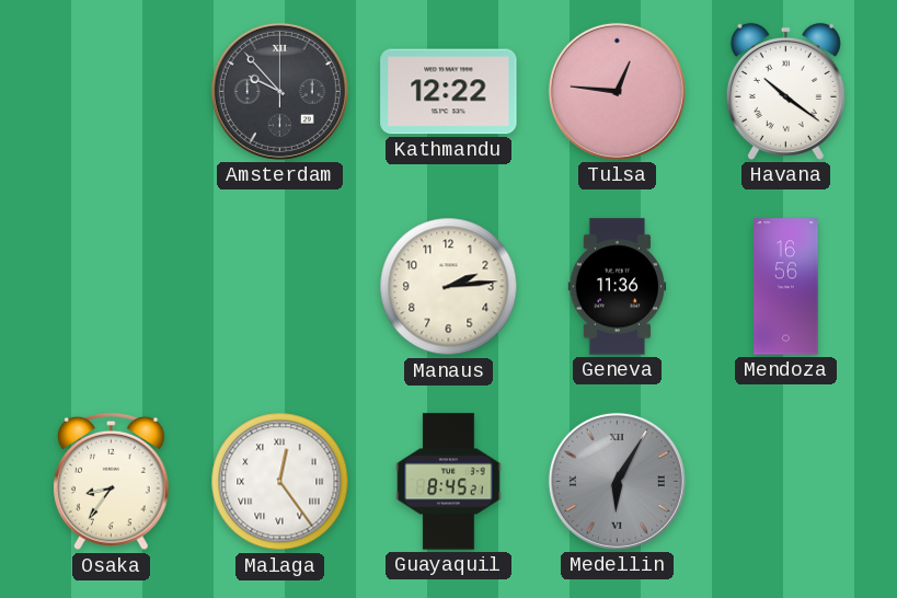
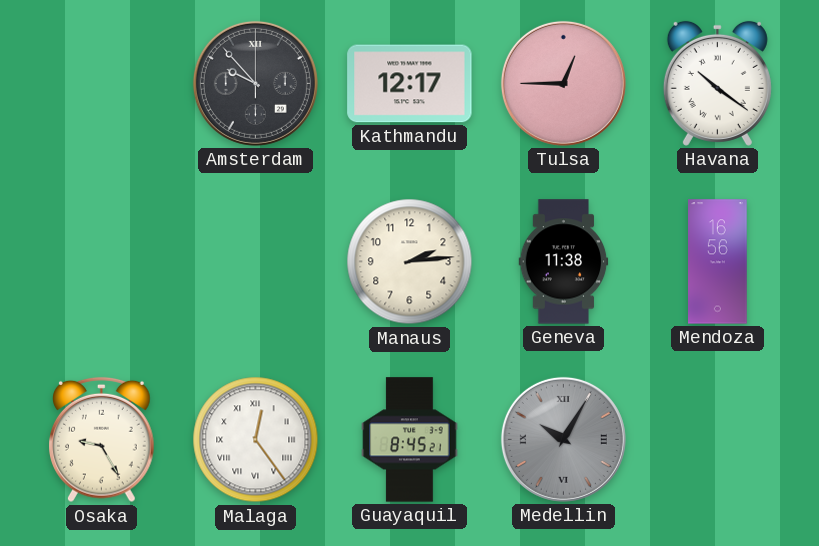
Kathmandu: 12:22 -> 12:17
Tulsa: 12:46 -> 12:45
Geneva: 11:36 -> 11:38
Osaka: 8:36 -> 9:25
Medellin: 6:05 -> 10:05
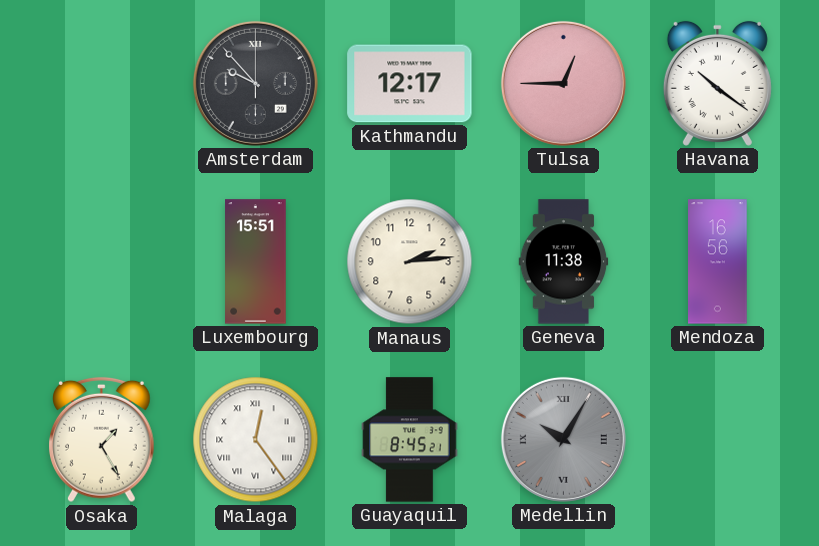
Luxembourg: none -> 15:51
Osaka: 9:25 -> 1:25
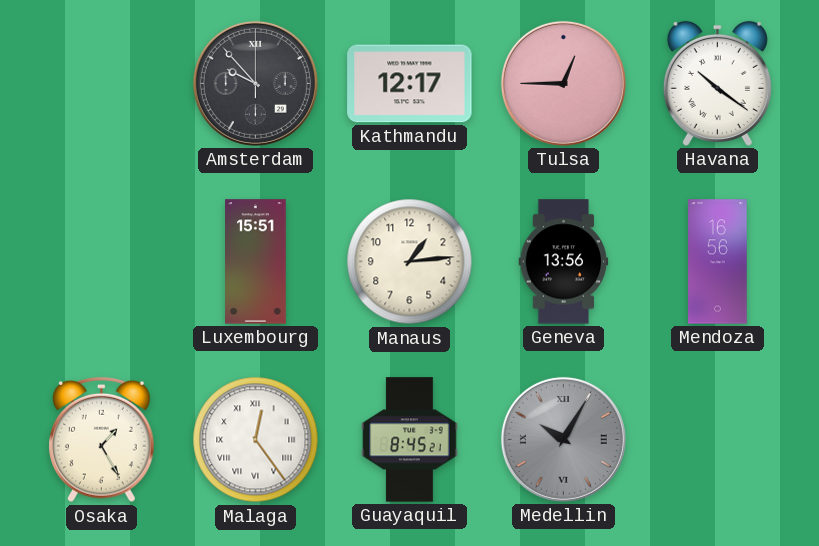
Manaus: 2:14 -> 1:14
Geneva: 11:38 -> 13:56
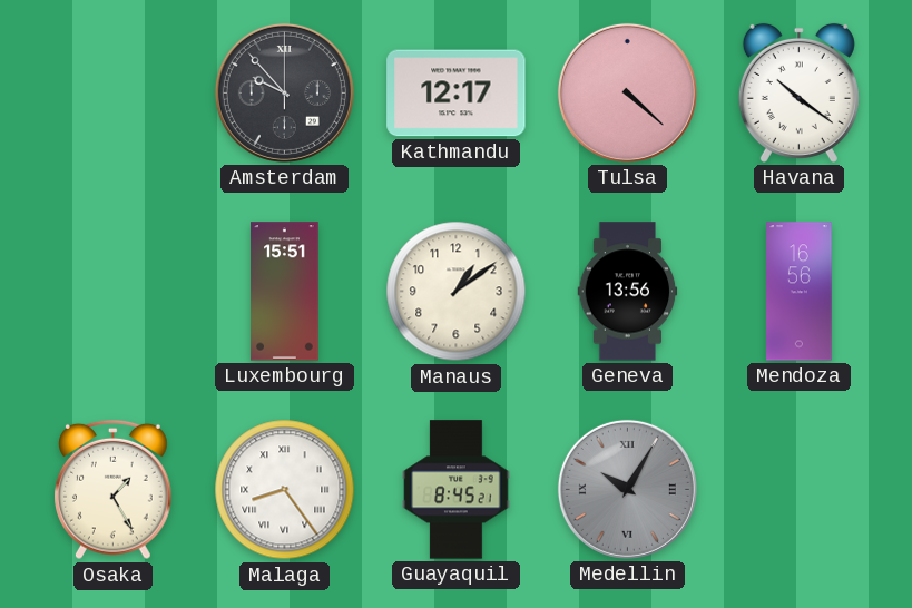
Tulsa: 12:45 -> 4:22
Manaus: 1:14 -> 1:09
Malaga: 12:24 -> 8:24
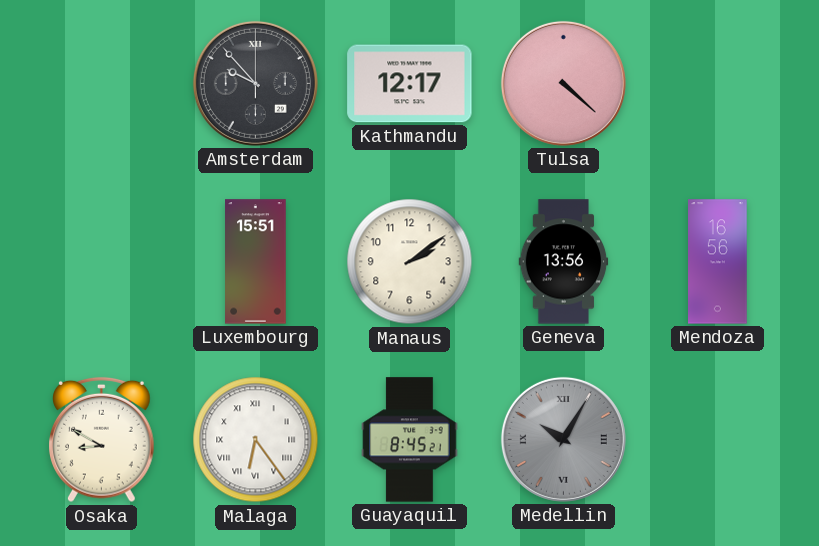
Havana: 10:21 -> none
Manaus: 1:09 -> 2:09
Osaka: 1:25 -> 8:50
Malaga: 8:24 -> 6:24
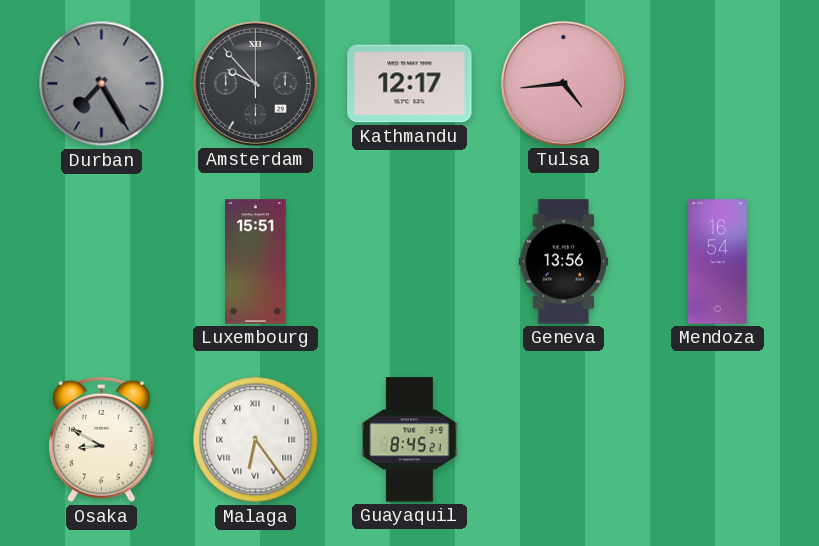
Durban: none -> 7:25
Tulsa: 4:22 -> 4:44
Manaus: 2:09 -> none
Mendoza: 16:56 -> 16:54
Medellin: 10:05 -> none
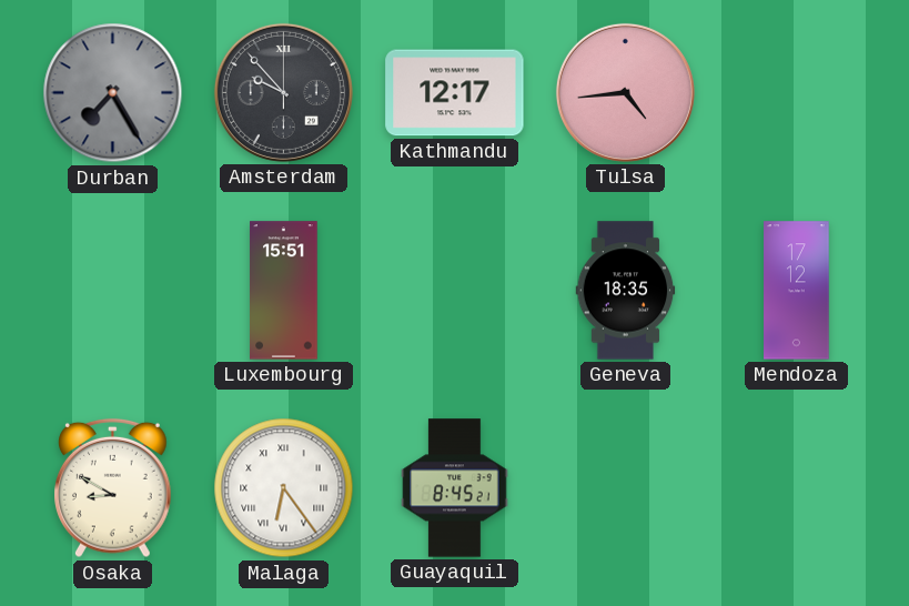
Geneva: 13:56 -> 18:35
Mendoza: 16:54 -> 17:12
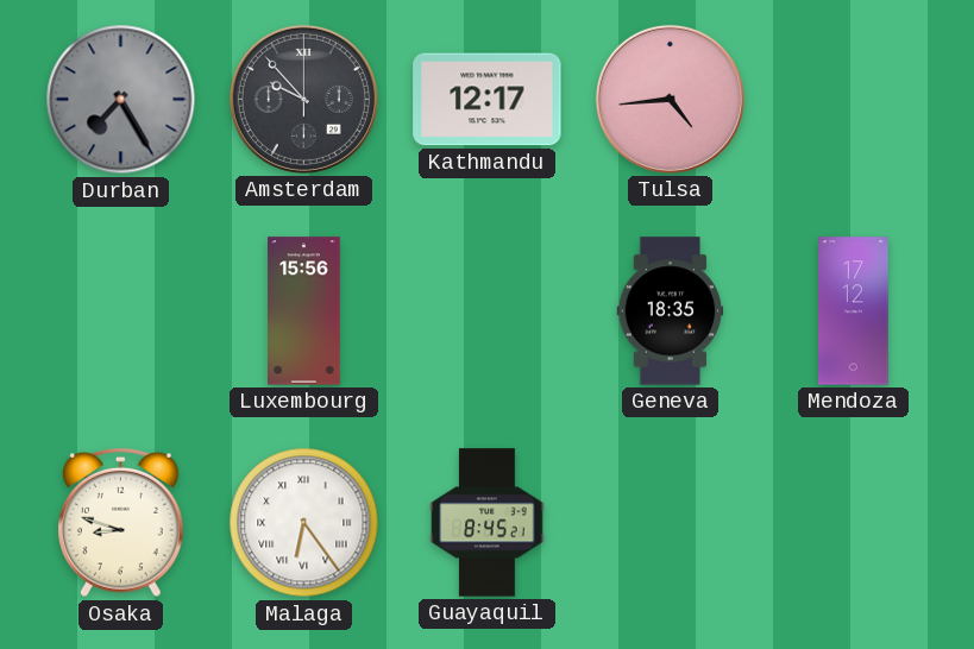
Luxembourg: 15:51 -> 15:56
Osaka: 8:50 -> 8:48
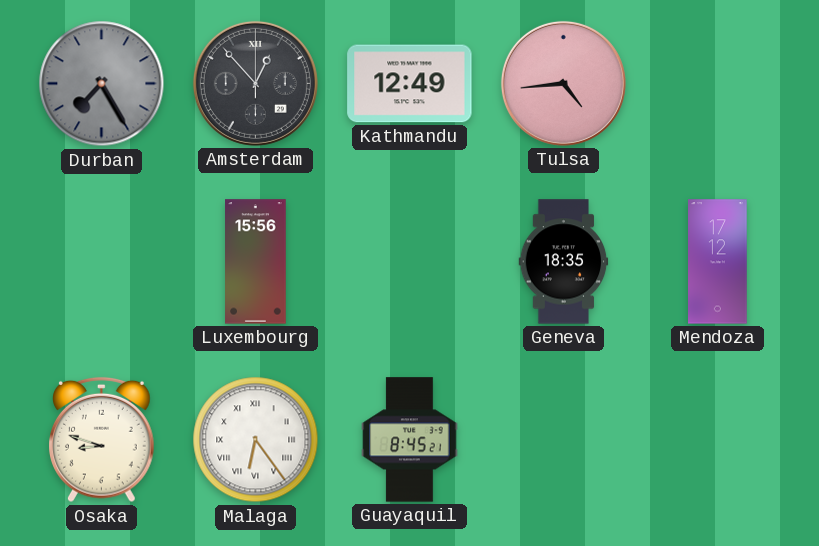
Amsterdam: 9:53 -> 12:53
Kathmandu: 12:17 -> 12:49
